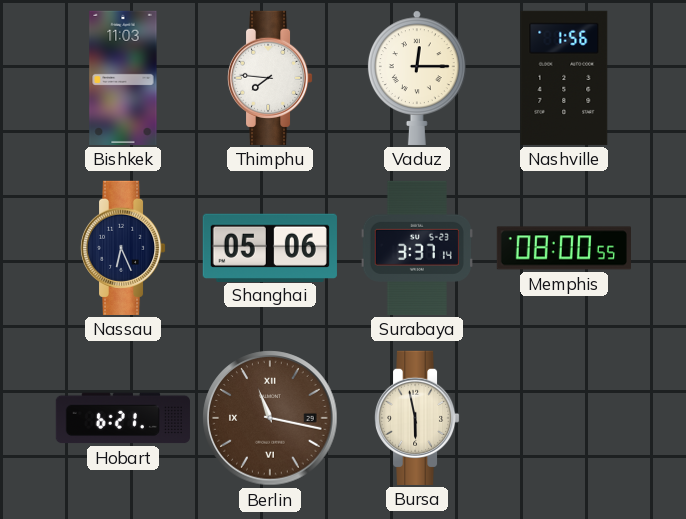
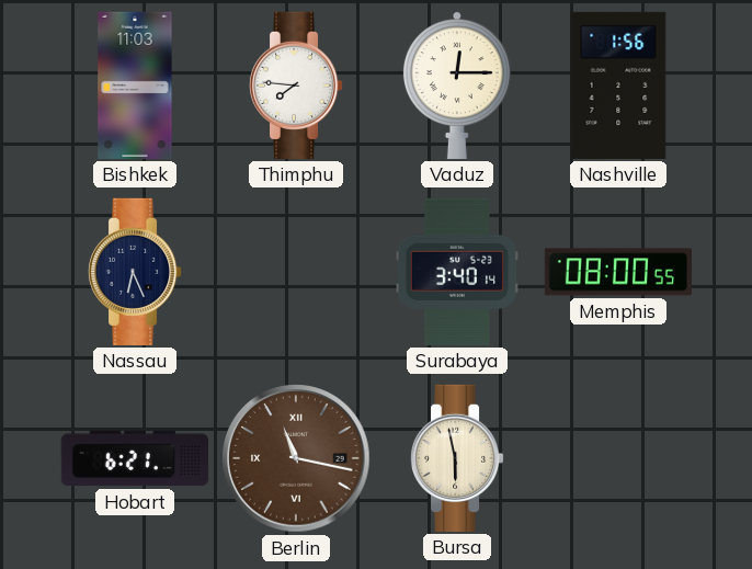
Shanghai: 05:06 -> none
Surabaya: 3:37 -> 3:40
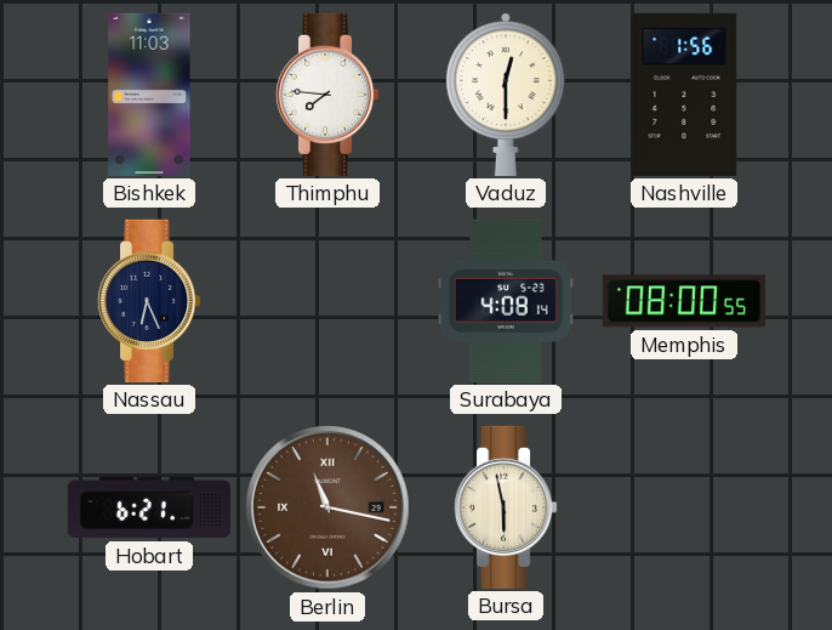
Vaduz: 12:15 -> 12:30
Surabaya: 3:40 -> 4:08
